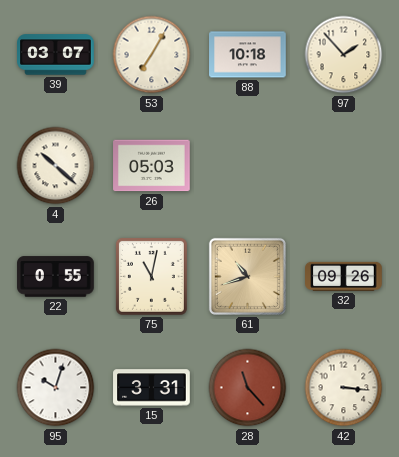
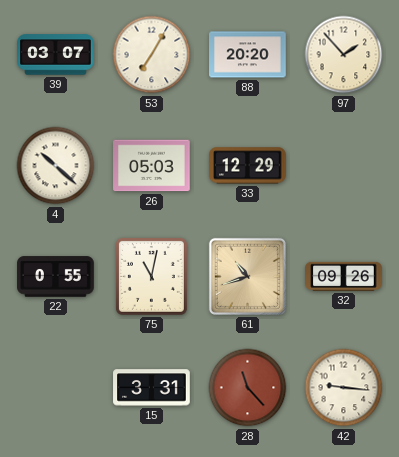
88: 10:18 -> 20:20
33: none -> 12:29
95: 10:03 -> none
42: 3:16 -> 9:16
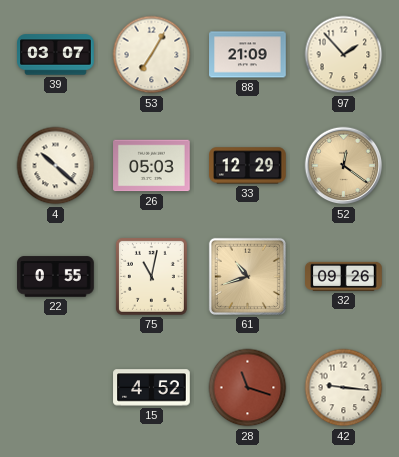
88: 20:20 -> 21:09
52: none -> 12:21
15: 3:31 -> 4:52
28: 11:23 -> 11:18
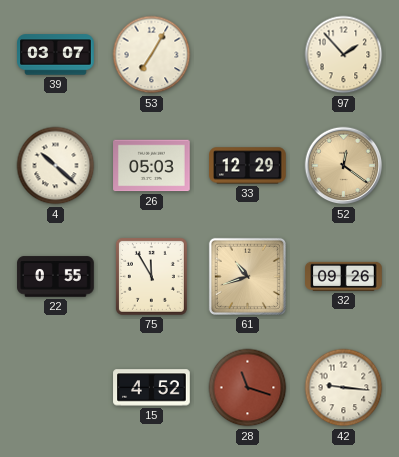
88: 21:09 -> none
75: 11:02 -> 11:55
